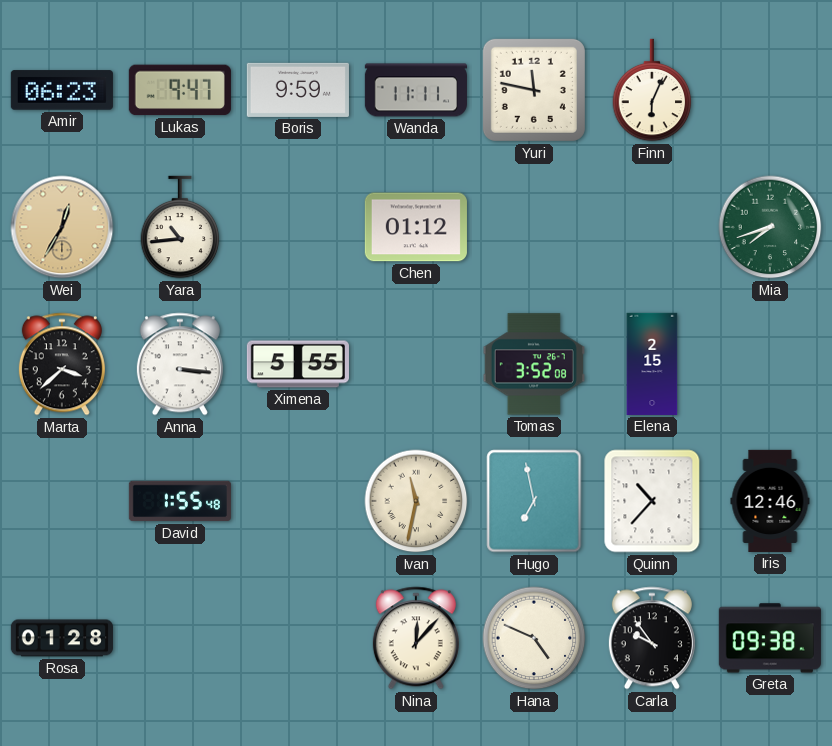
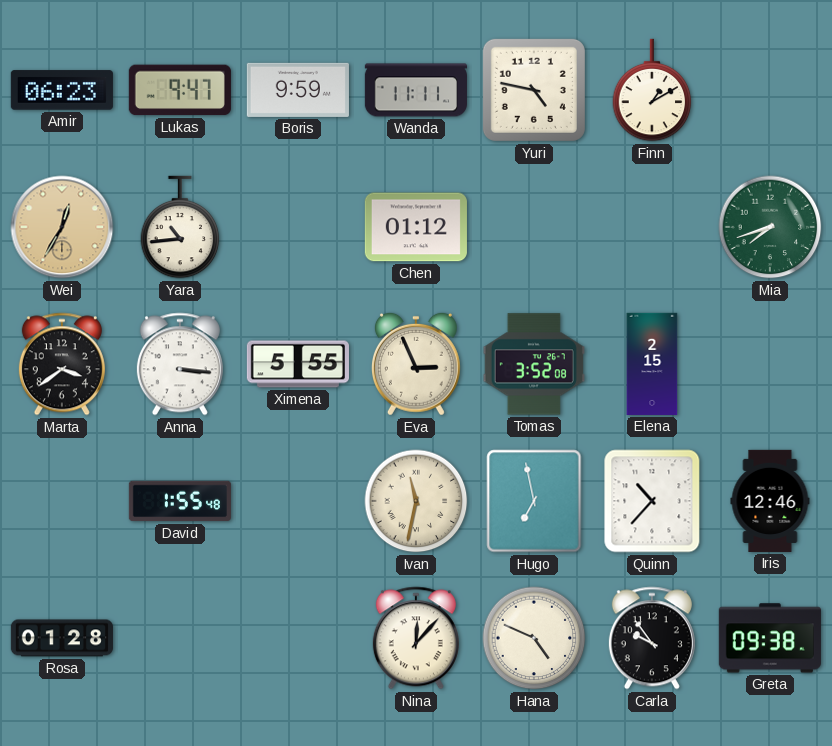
Yuri: 11:47 -> 4:47
Finn: 6:04 -> 1:10
Marta: 3:38 -> 3:39
Eva: none -> 2:56
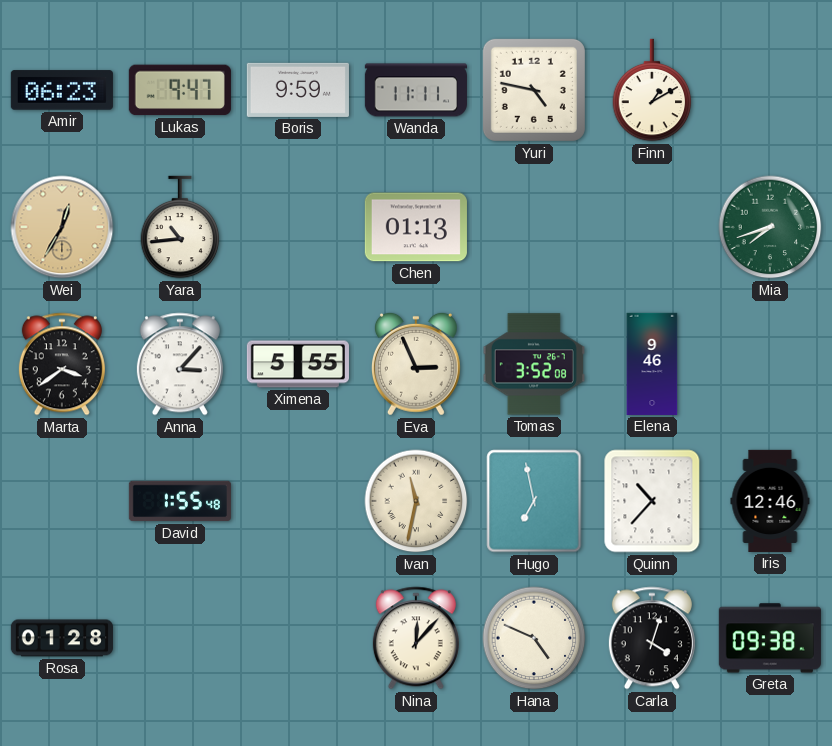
Chen: 01:12 -> 01:13
Anna: 3:16 -> 3:07
Elena: 2:15 -> 9:46
Carla: 9:54 -> 4:03
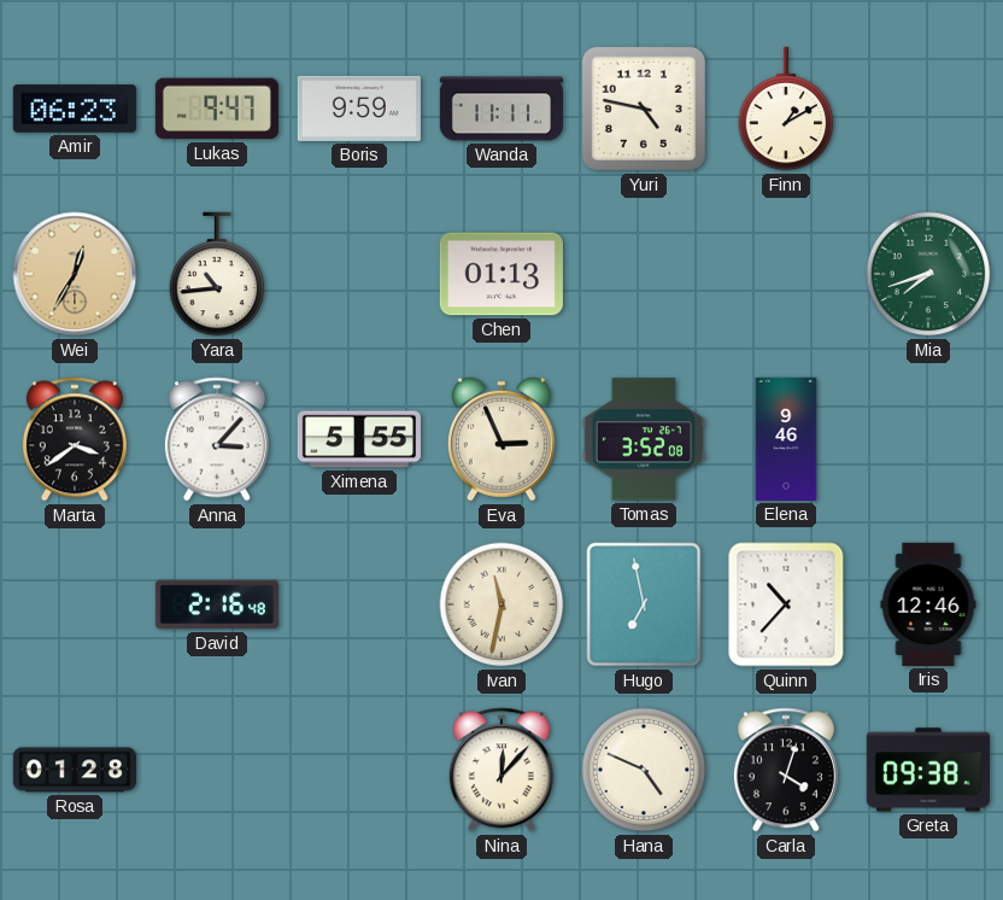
David: 1:55 -> 2:16
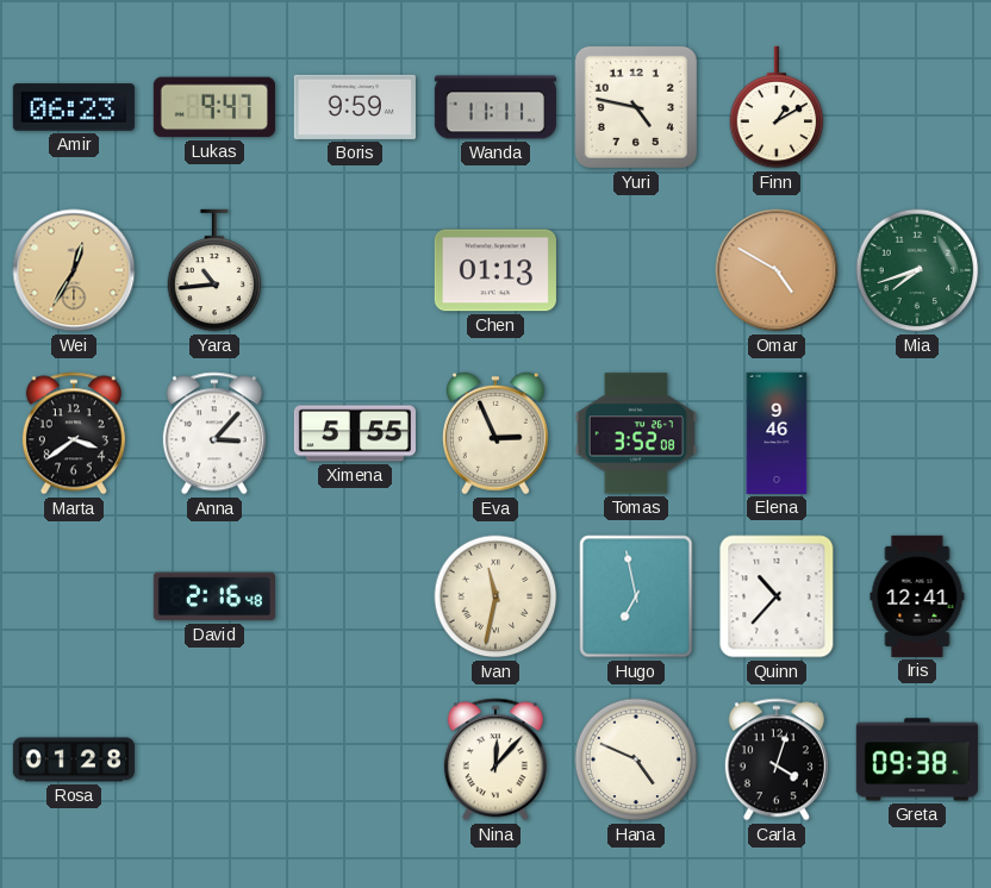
Omar: none -> 4:50
Iris: 12:46 -> 12:41
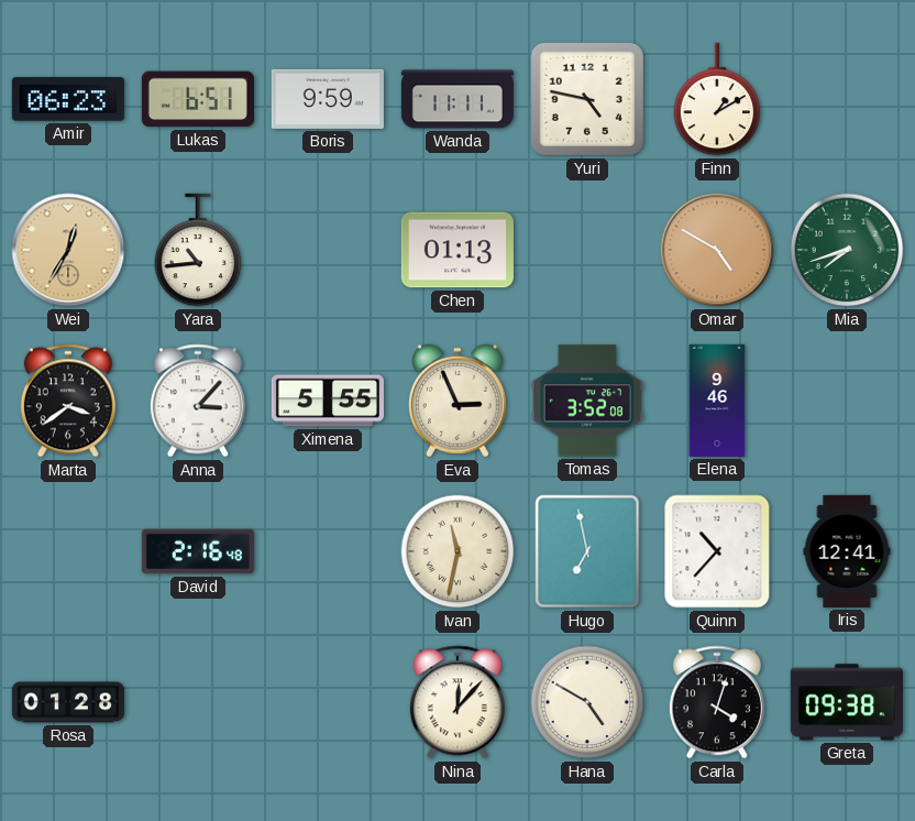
Lukas: 9:47 -> 6:51
Hana: 4:49 -> 4:50
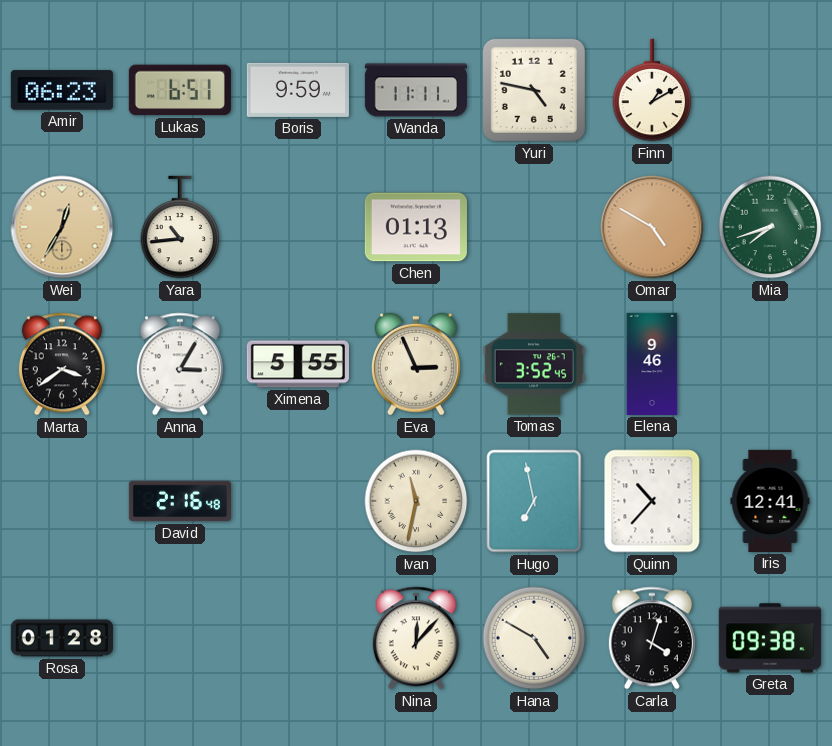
Anna: 3:07 -> 3:05
Tomas: 3:52:08 -> 3:52:45
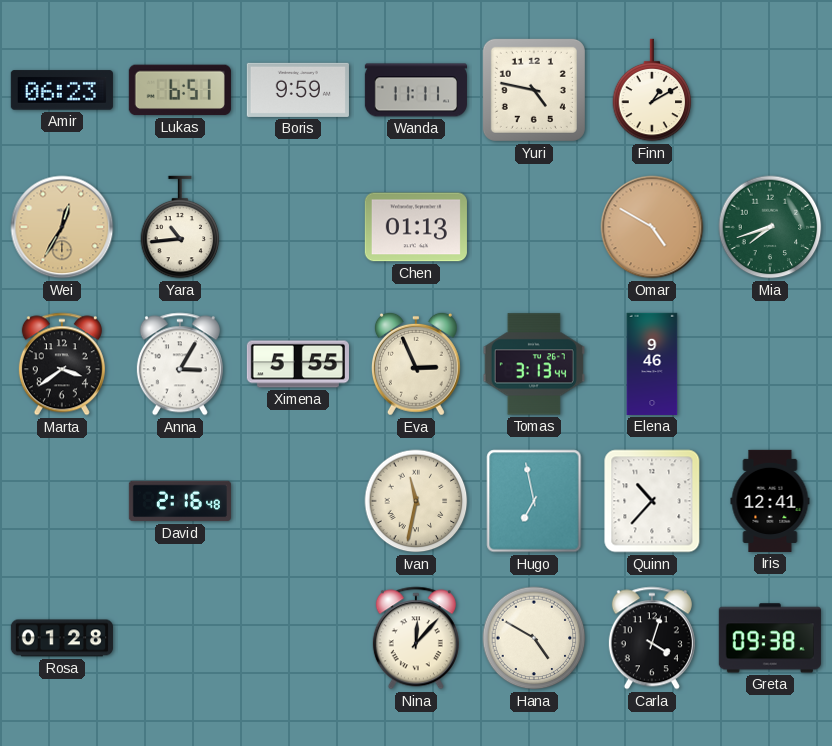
Tomas: 3:52 -> 3:13
